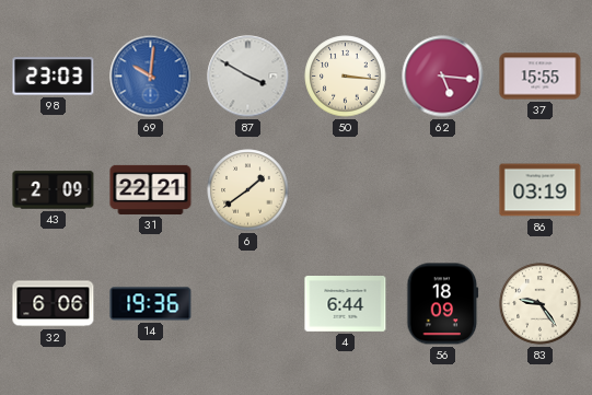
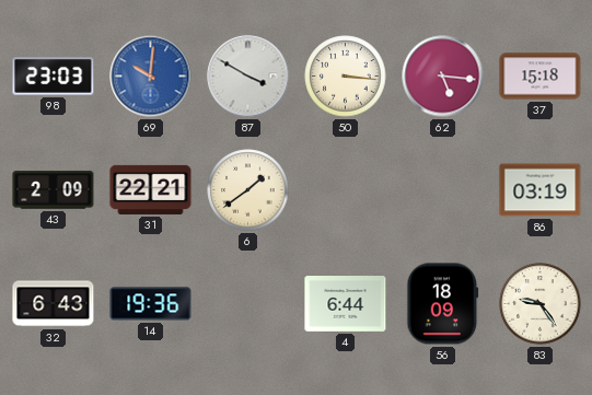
37: 15:55 -> 15:18
32: 6:06 -> 6:43
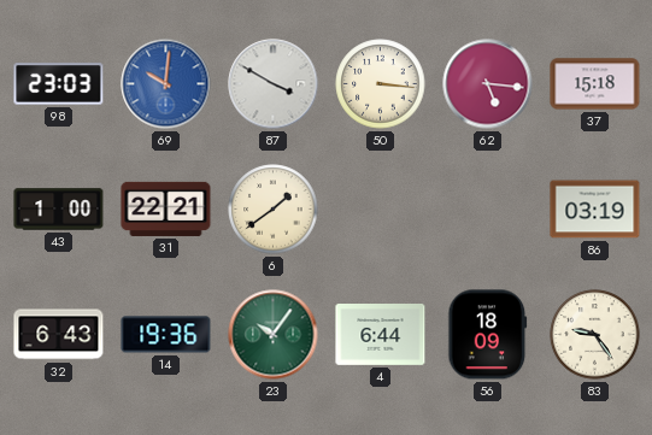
43: 2:09 -> 1:00
23: none -> 10:06
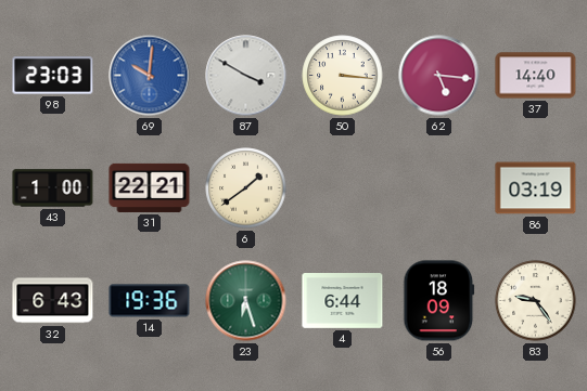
37: 15:18 -> 14:40
23: 10:06 -> 6:27
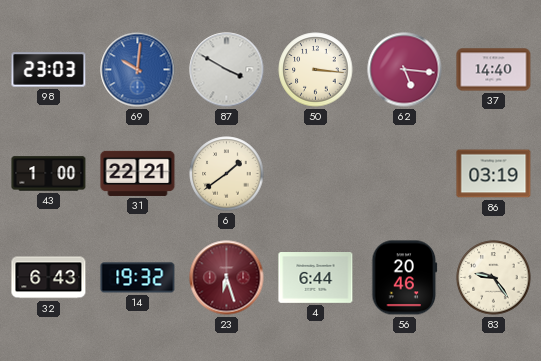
14: 19:36 -> 19:32
23 dial: green -> burgundy
56: 18:09 -> 20:46
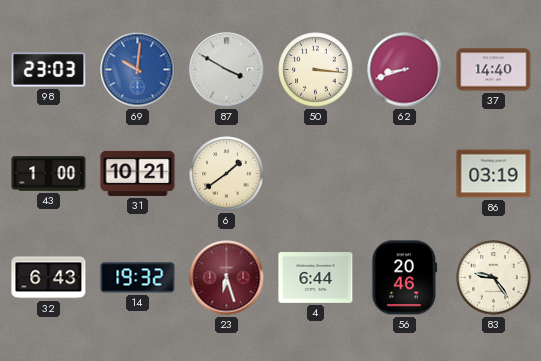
62: 5:16 -> 8:42
31: 22:21 -> 10:21
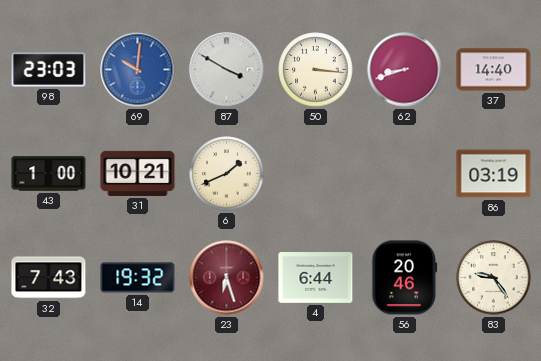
6: 1:39 -> 1:41
32: 6:43 -> 7:43
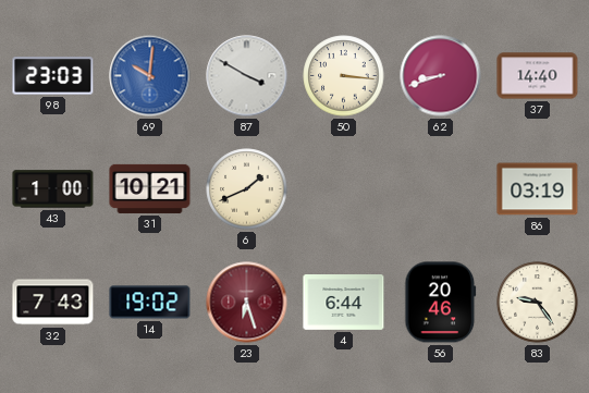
14: 19:32 -> 19:02
